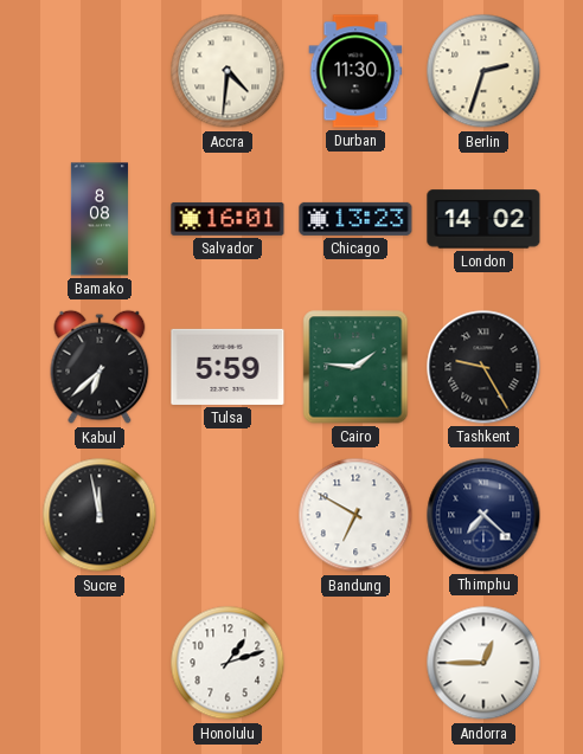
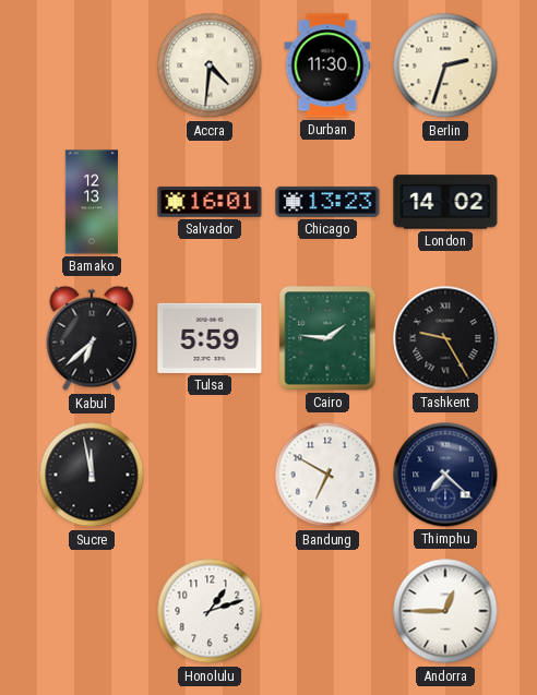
Bamako: 8:08 -> 12:13
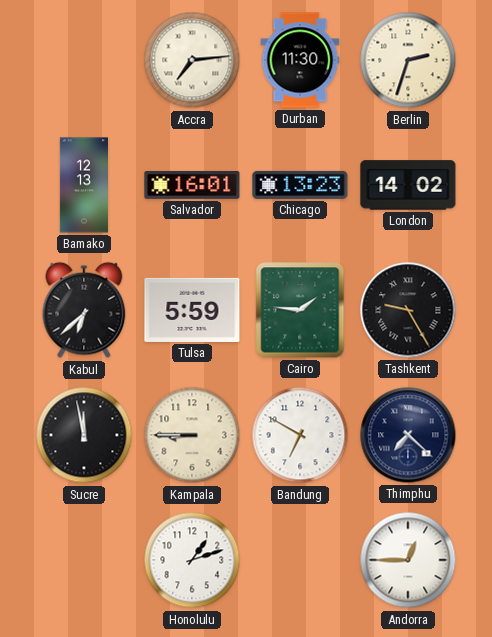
Accra: 4:31 -> 7:14
Kampala: none -> 8:45
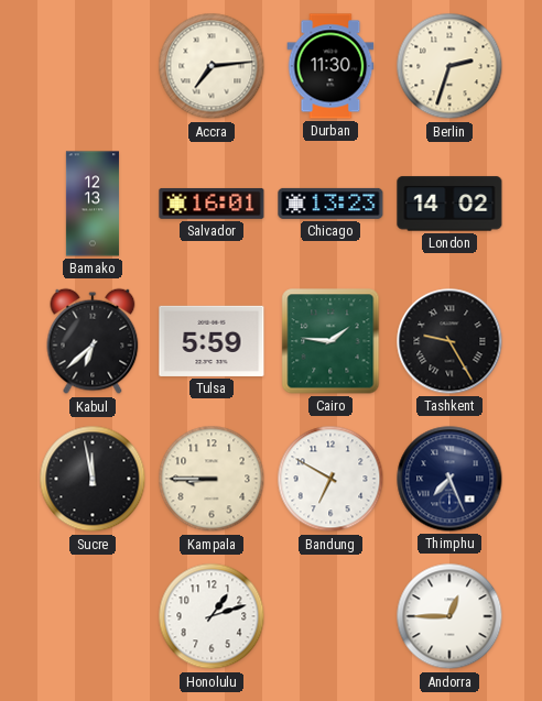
Thimphu: 7:22 -> 7:26
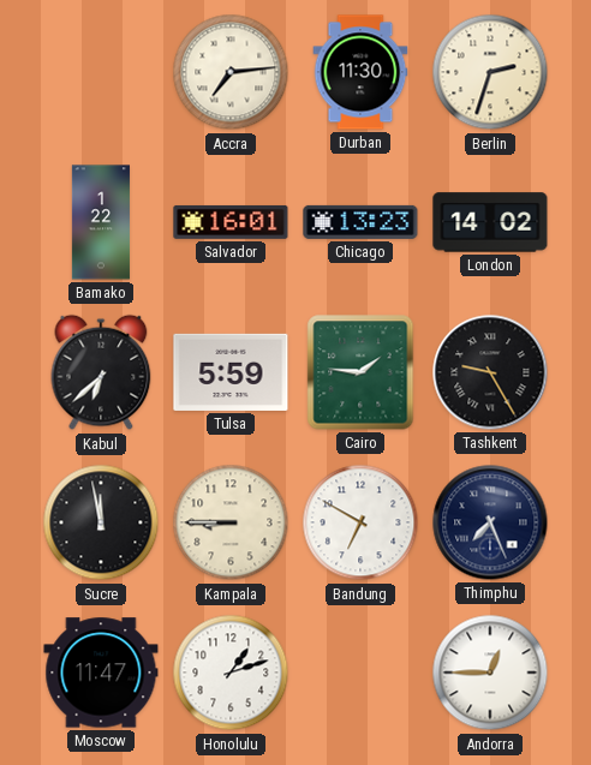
Bamako: 12:13 -> 1:22
Moscow: none -> 11:47
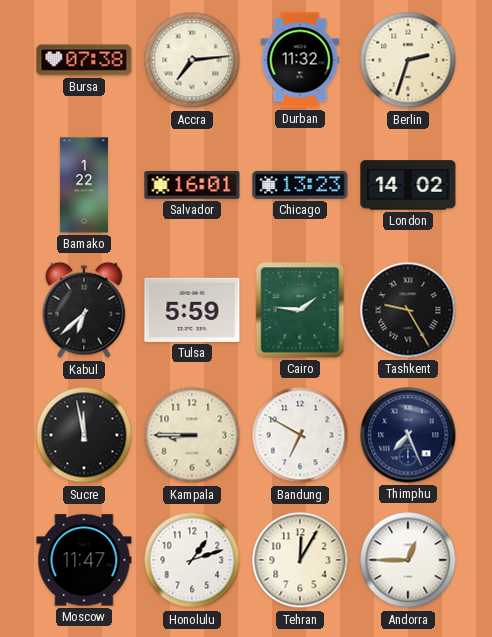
Bursa: none -> 07:38
Durban: 11:30 -> 11:32
Tehran: none -> 12:05
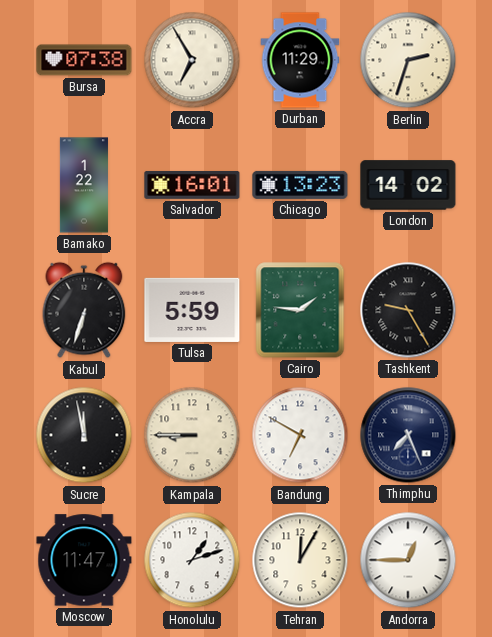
Accra: 7:14 -> 6:55
Durban: 11:32 -> 11:29
Kabul: 6:38 -> 6:33
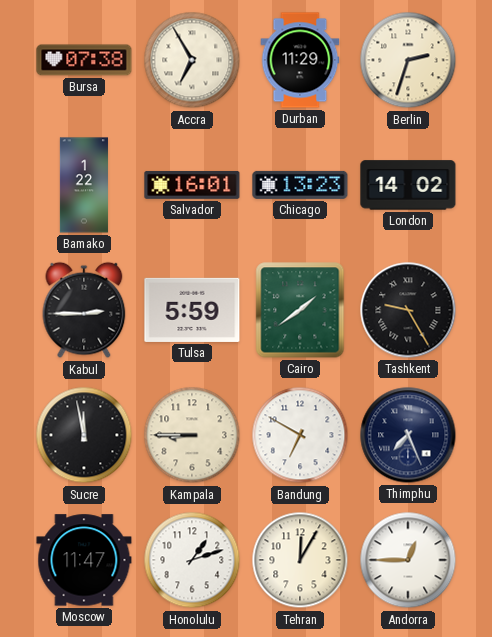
Kabul: 6:33 -> 2:45
Cairo: 1:46 -> 1:39
